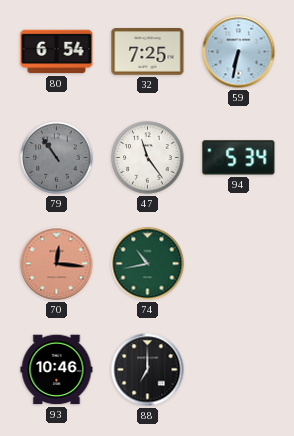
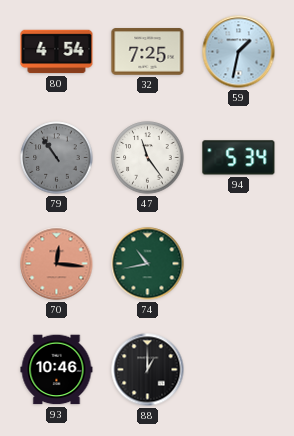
80: 6:54 -> 4:54
59: 6:32 -> 1:32
88: 7:00 -> 1:00
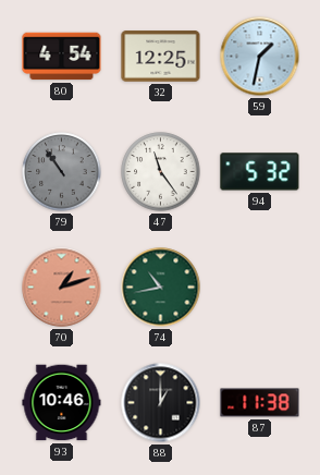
32: 7:25 -> 12:25
94: 5:34 -> 5:32
70: 12:16 -> 1:12
87: none -> 11:38
